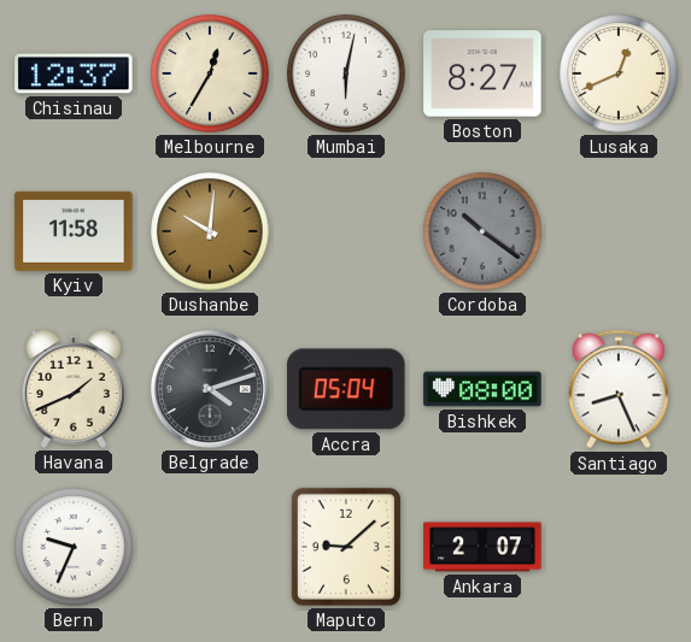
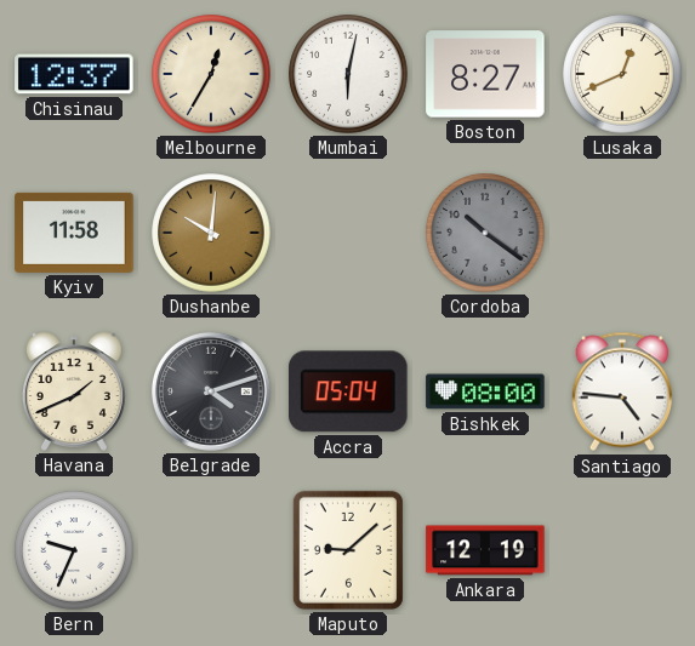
Santiago: 8:26 -> 4:46
Ankara: 2:07 -> 12:19
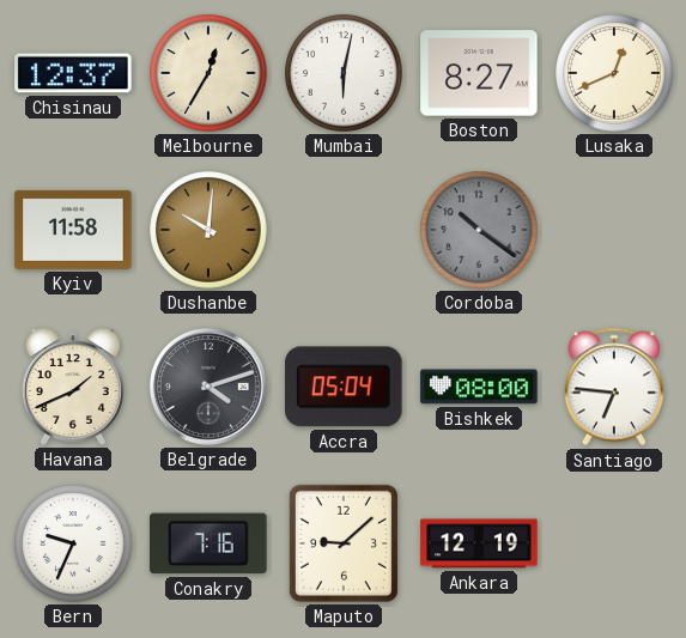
Santiago: 4:46 -> 6:46
Conakry: none -> 7:16
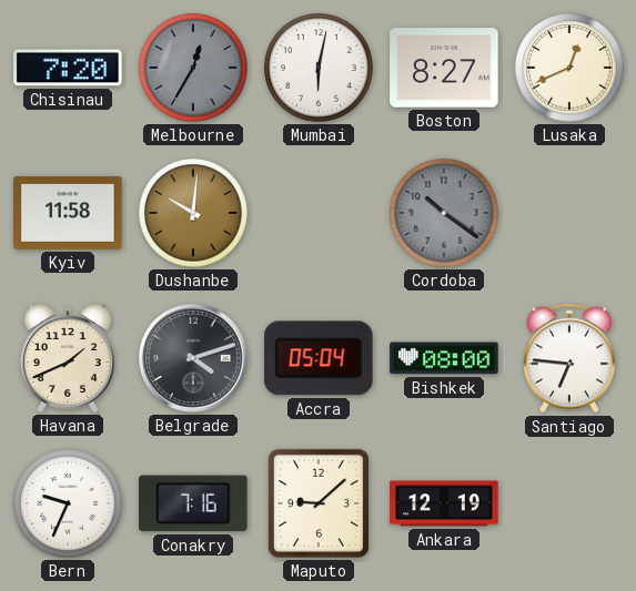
Chisinau: 12:37 -> 7:20
Melbourne dial: cream -> grey
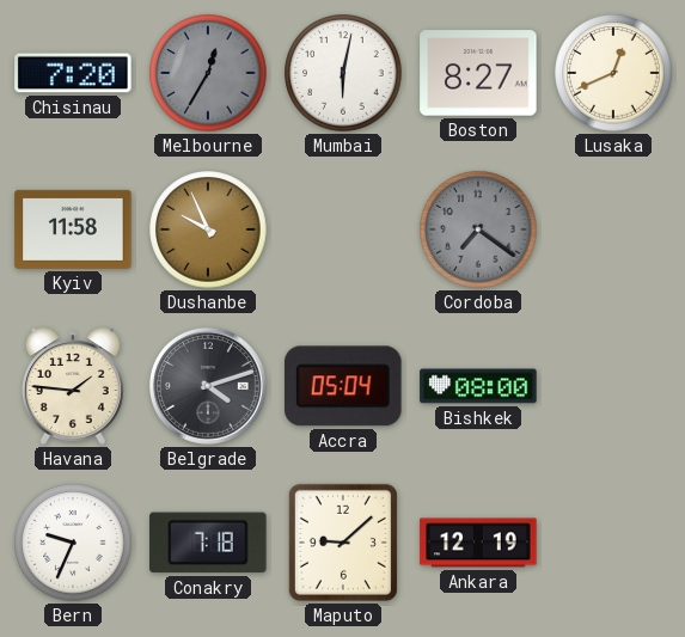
Dushanbe: 10:01 -> 9:56
Cordoba: 10:21 -> 7:21
Havana: 1:41 -> 1:46
Santiago: 6:46 -> none
Conakry: 7:16 -> 7:18
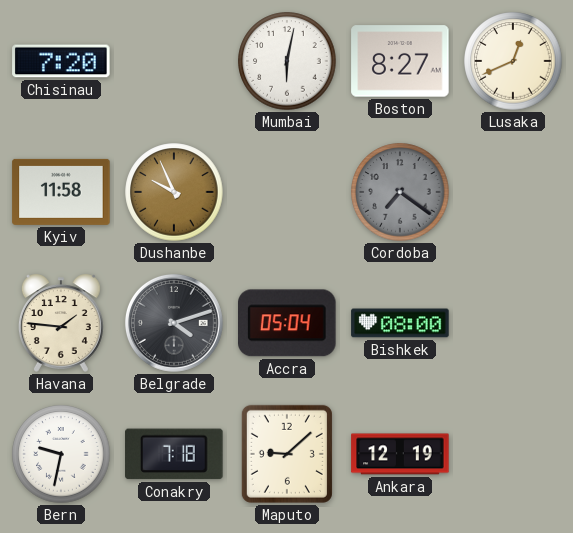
Melbourne: 12:35 -> none
Bern: 9:34 -> 9:32
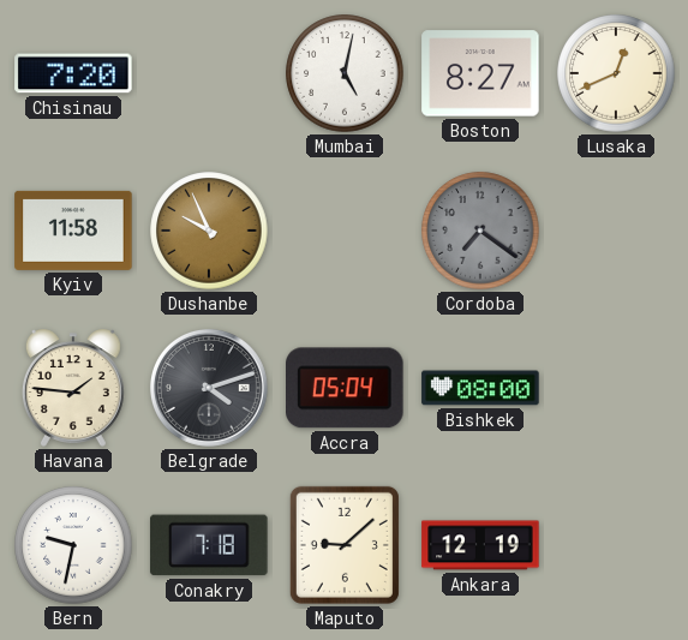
Mumbai: 6:02 -> 5:02
